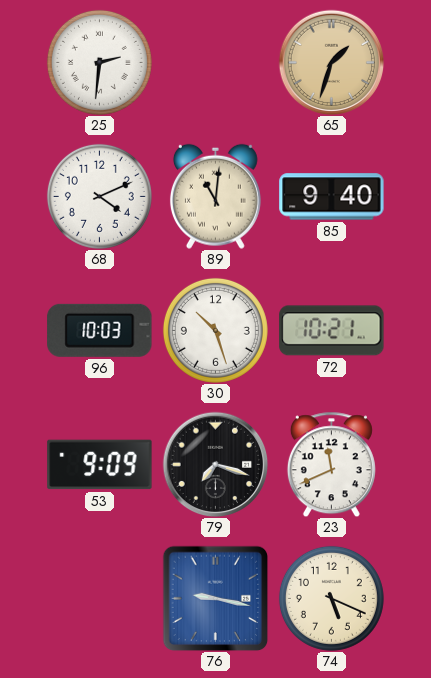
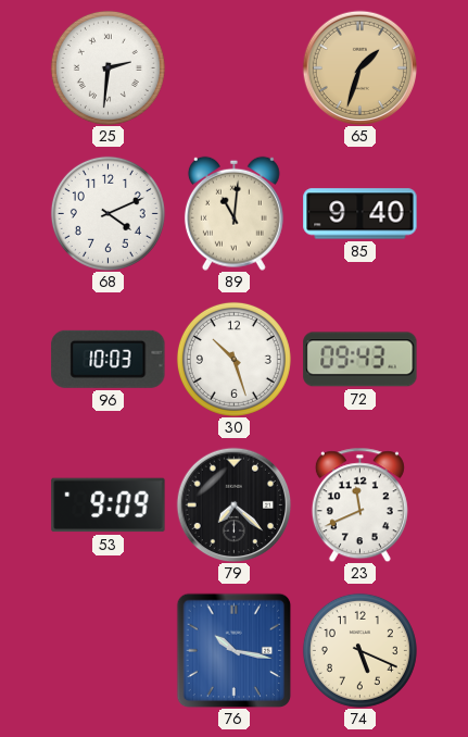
72: 10:21 -> 09:43
79: 7:18 -> 7:22
76: 9:17 -> 10:17
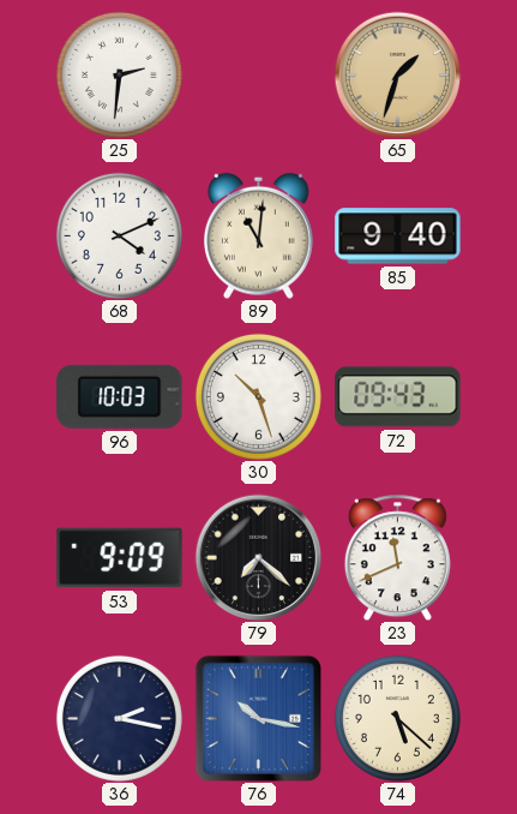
36: none -> 2:17
74: 5:19 -> 5:22
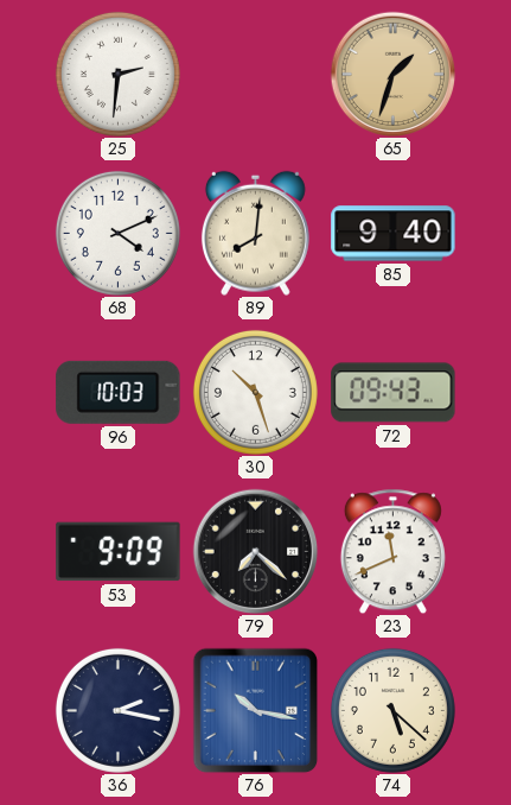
89: 11:01 -> 8:01
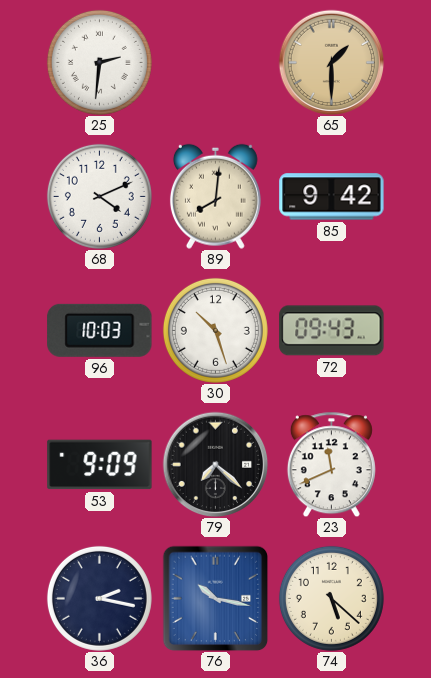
65: 1:33 -> 1:30
85: 9:40 -> 9:42
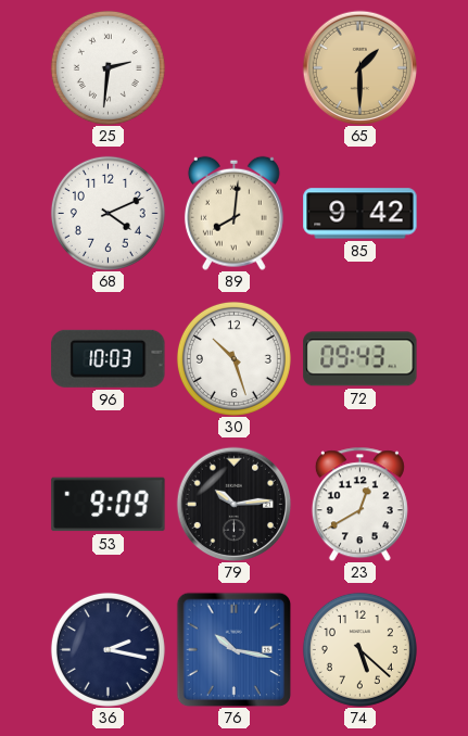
79: 7:22 -> 10:14
23: 11:41 -> 12:40
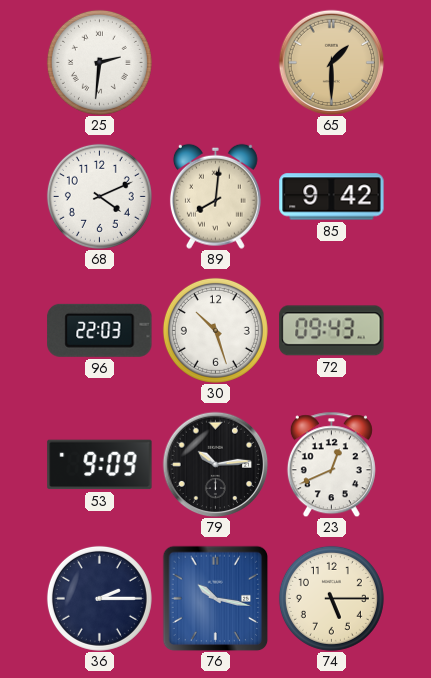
96: 10:03 -> 22:03
23: 12:40 -> 12:41
36: 2:17 -> 2:15
74: 5:22 -> 5:15
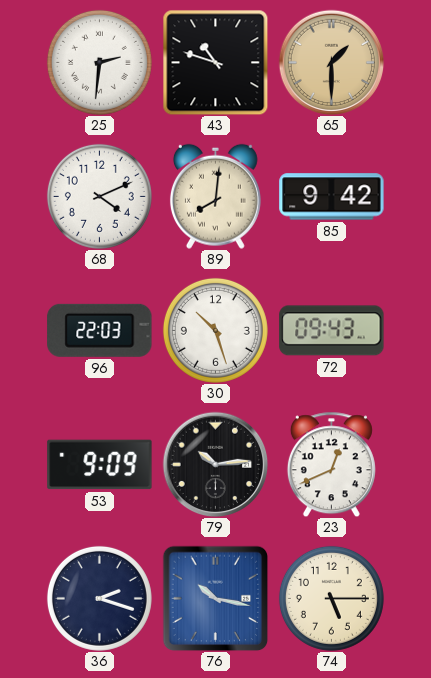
43: none -> 10:48
36: 2:15 -> 2:18
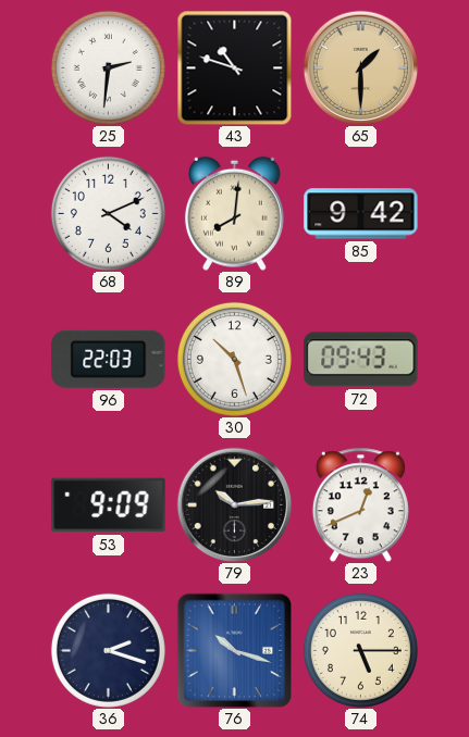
76: 10:17 -> 10:18
